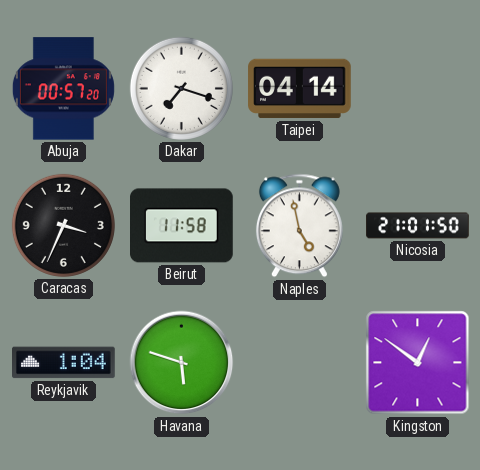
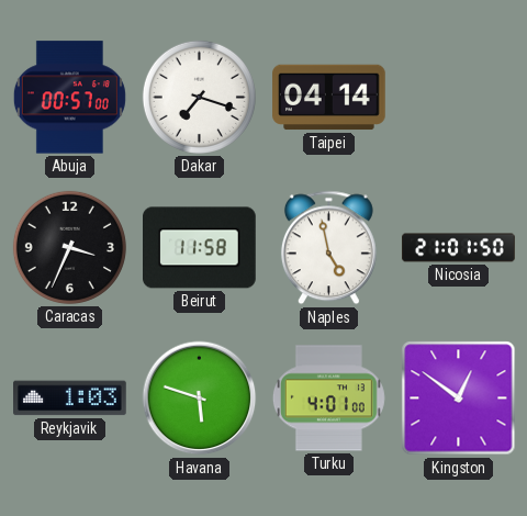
Abuja: 00:57:20 -> 00:57:00
Reykjavik: 1:04 -> 1:03
Turku: none -> 4:01
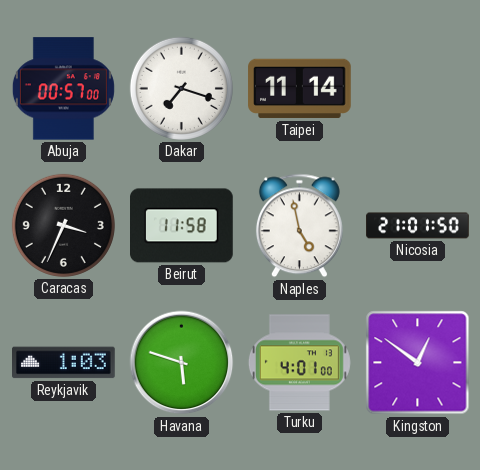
Taipei: 04:14 -> 11:14
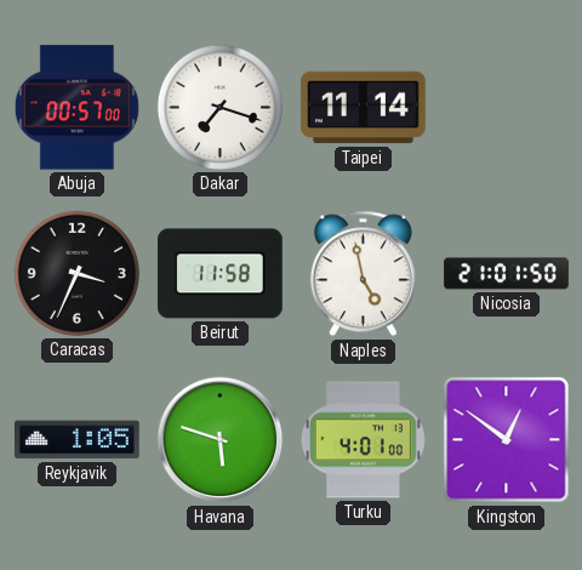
Reykjavik: 1:03 -> 1:05
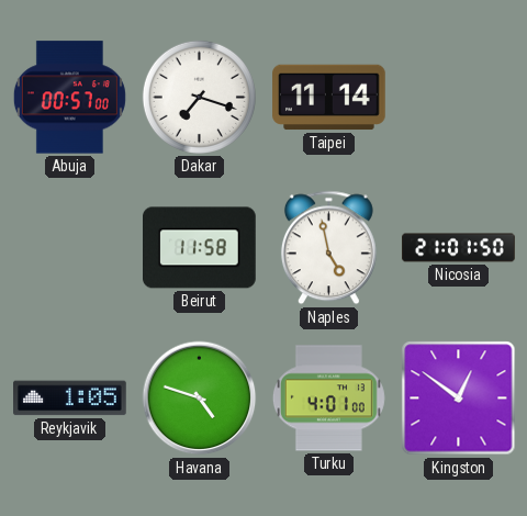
Caracas: 3:34 -> none
Havana: 5:48 -> 4:48
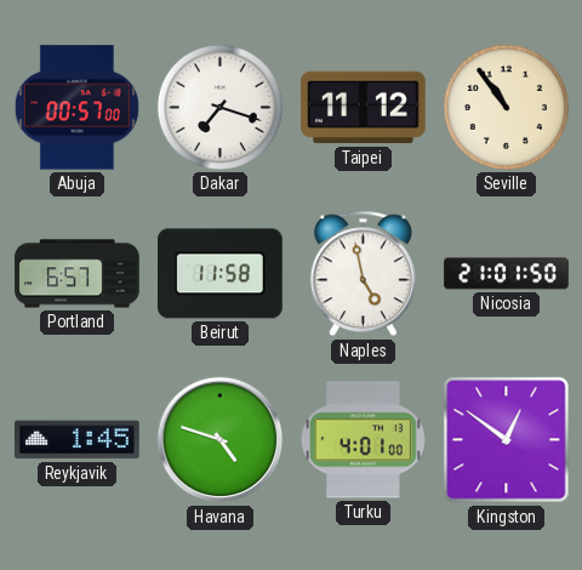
Taipei: 11:14 -> 11:12
Seville: none -> 10:54
Portland: none -> 6:57
Reykjavik: 1:05 -> 1:45
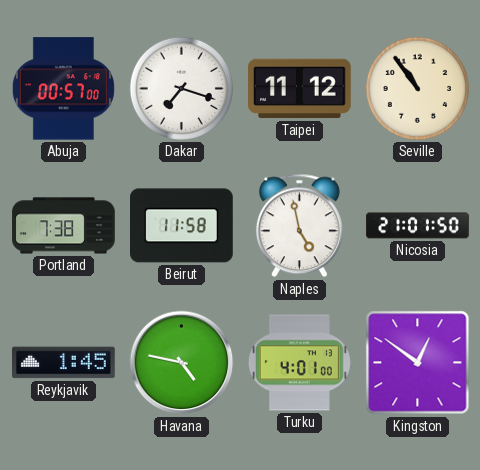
Portland: 6:57 -> 7:38
Havana: 4:48 -> 4:47
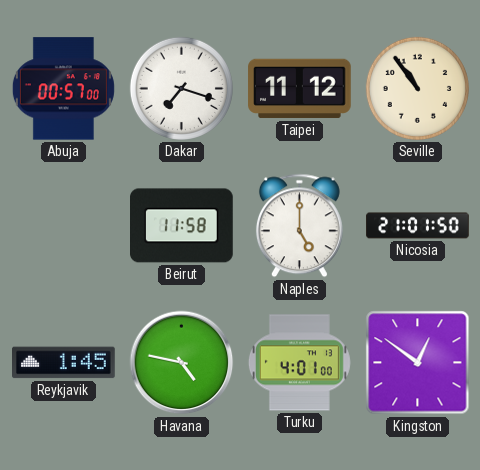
Portland: 7:38 -> none
Naples: 4:58 -> 5:00
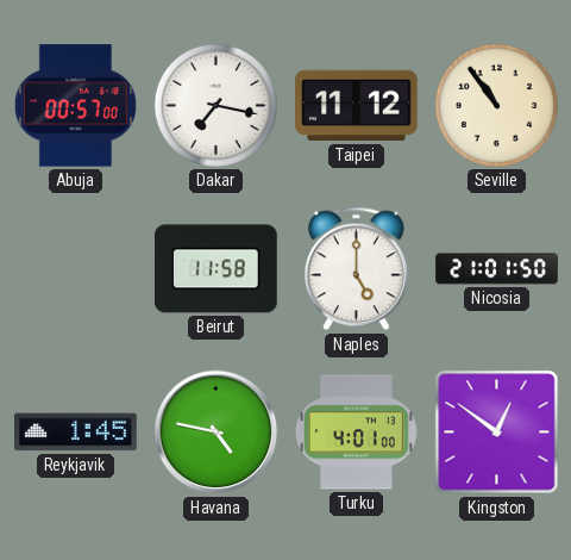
Dakar: 7:18 -> 7:17
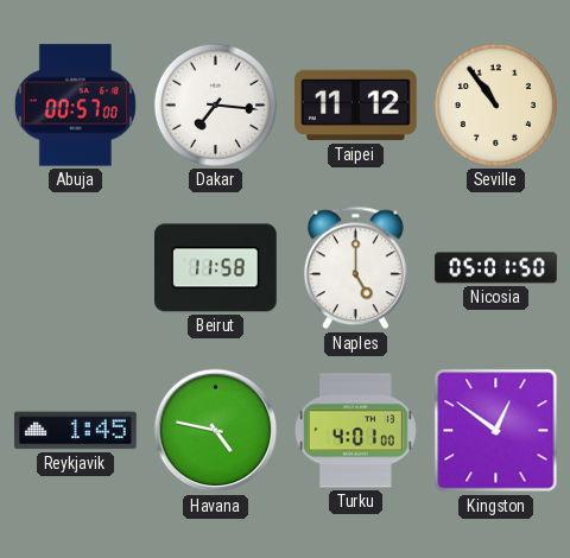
Dakar: 7:17 -> 7:16
Nicosia: 21:01 -> 05:01
